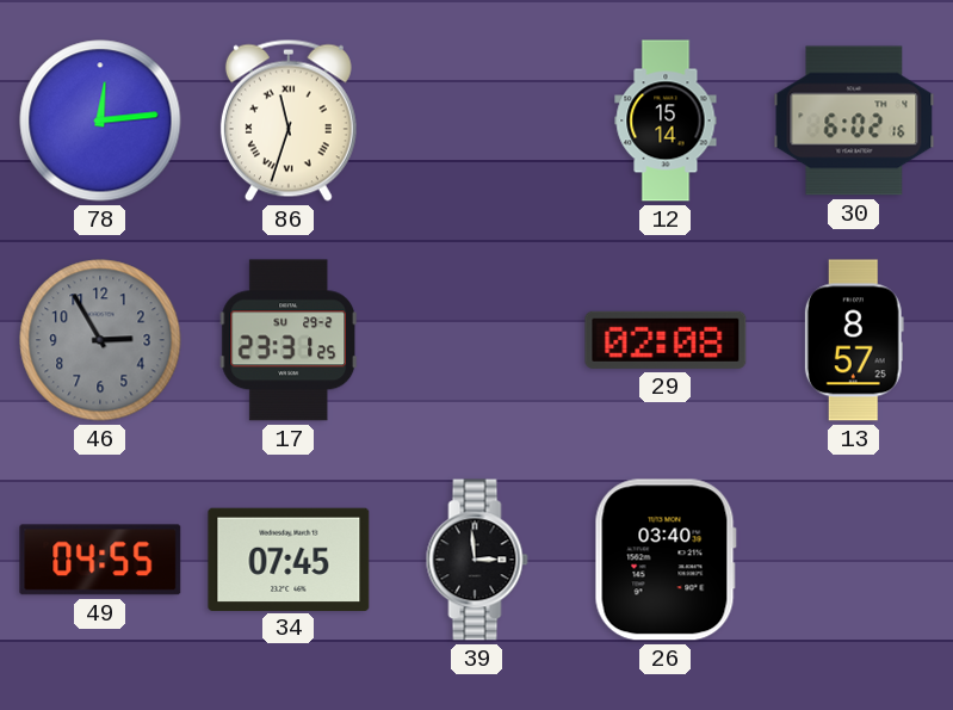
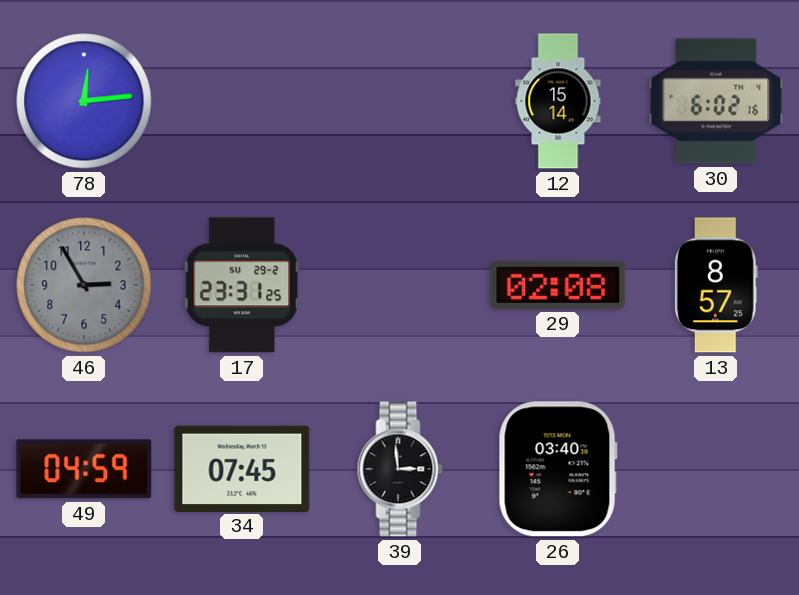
86: 11:33 -> none
49: 04:55 -> 04:59
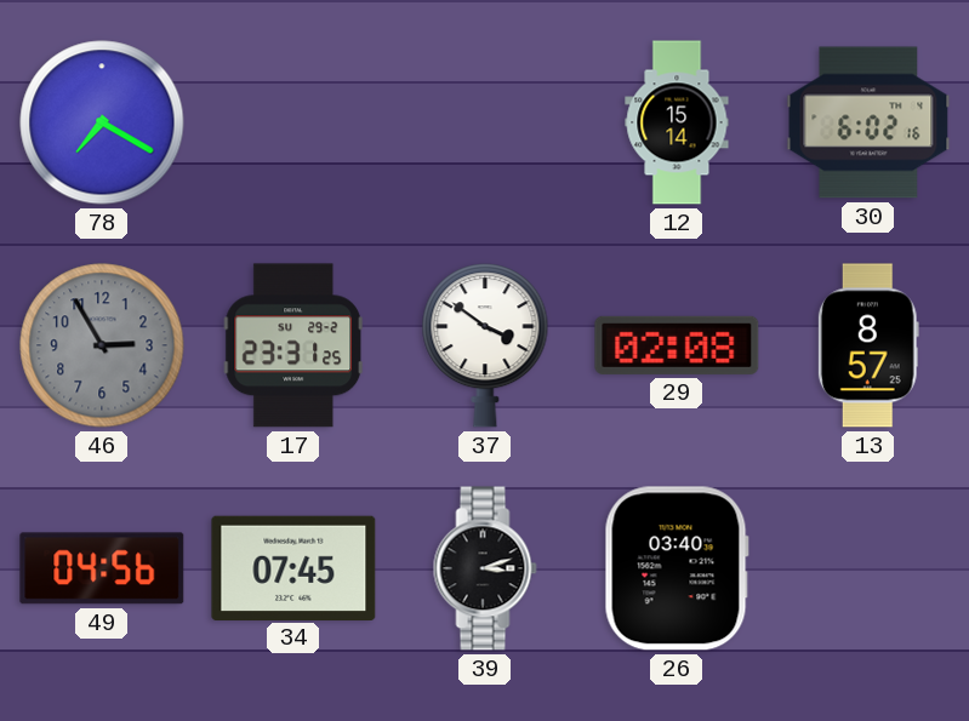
78: 12:14 -> 7:20
37: none -> 3:51
49: 04:59 -> 04:56
39: 2:59 -> 3:12
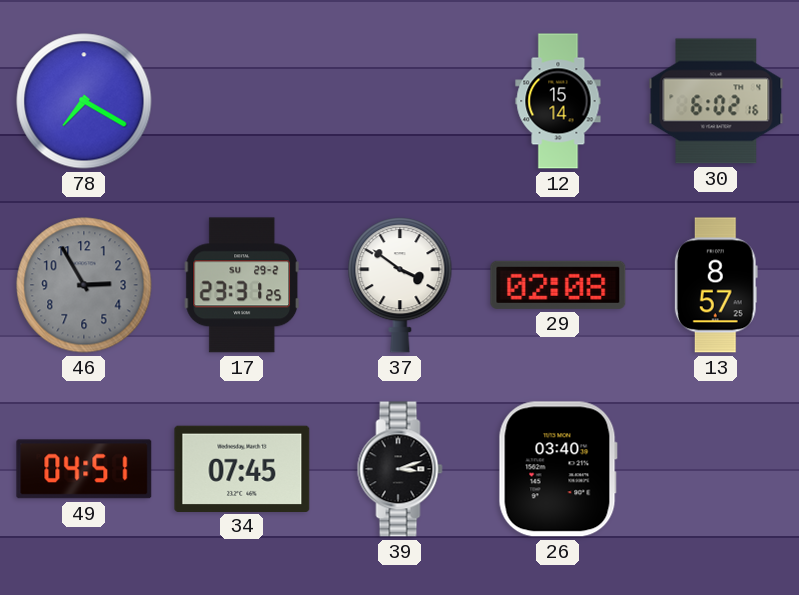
49: 04:56 -> 04:51
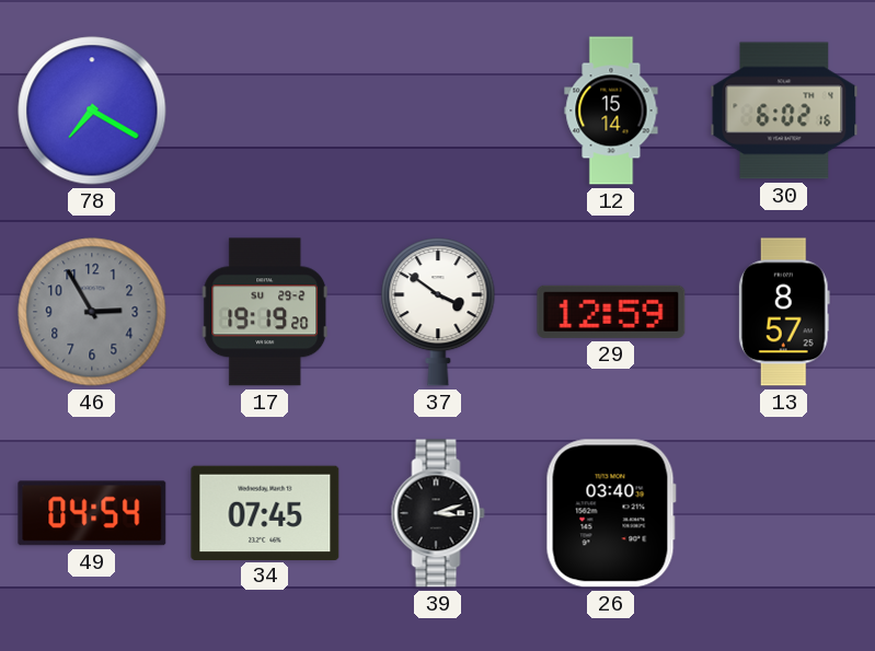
17: 23:31 -> 19:19
29: 02:08 -> 12:59
49: 04:51 -> 04:54
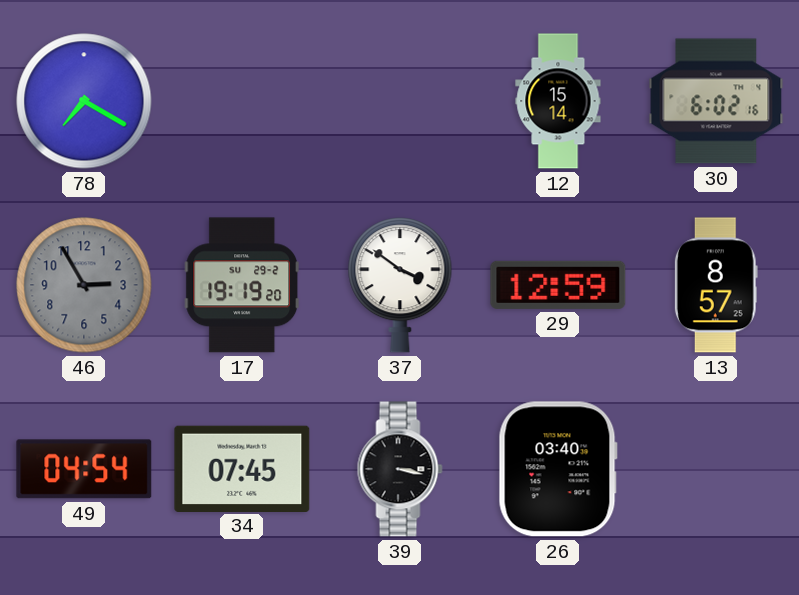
39: 3:12 -> 3:17
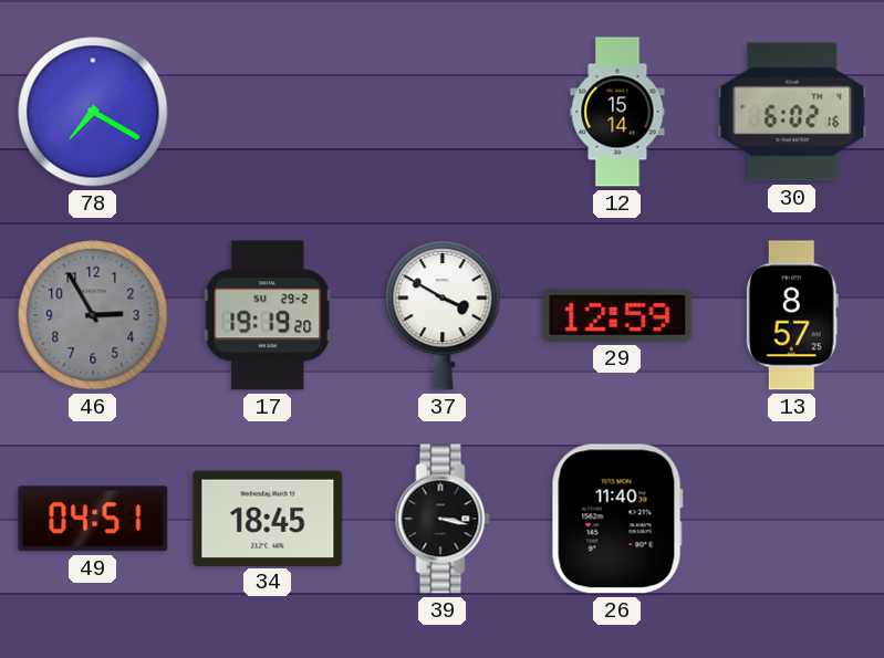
37: 3:51 -> 3:50
49: 04:54 -> 04:51
34: 07:45 -> 18:45
26: 03:40 -> 11:40
